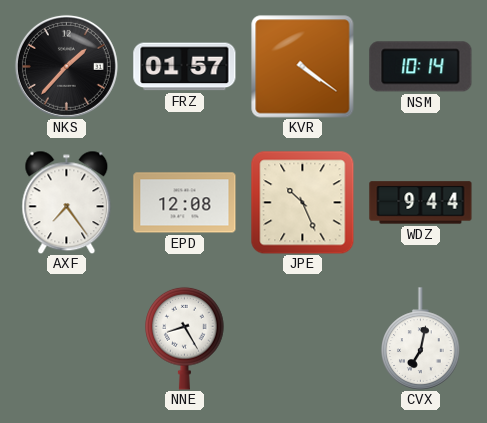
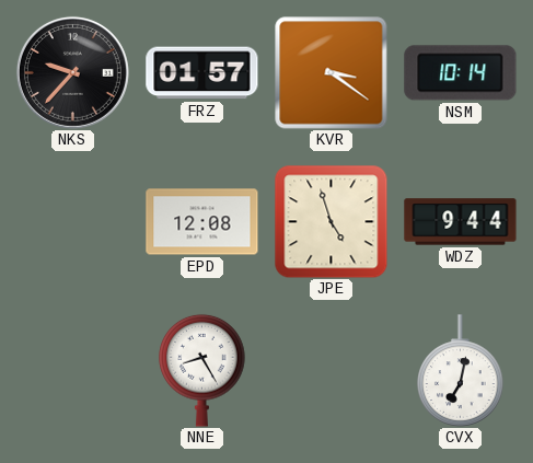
NKS: 1:37 -> 9:37
KVR: 4:21 -> 3:21
AXF: 7:24 -> none
JPE: 10:26 -> 4:57
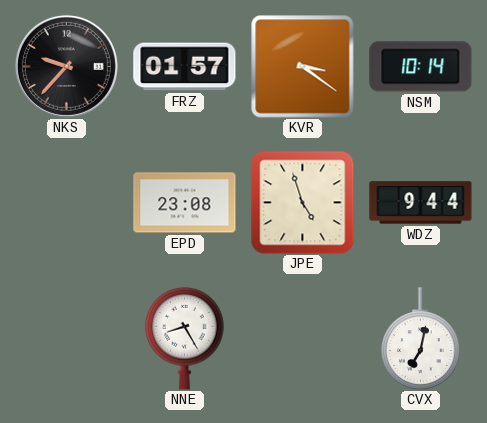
EPD: 12:08 -> 23:08
